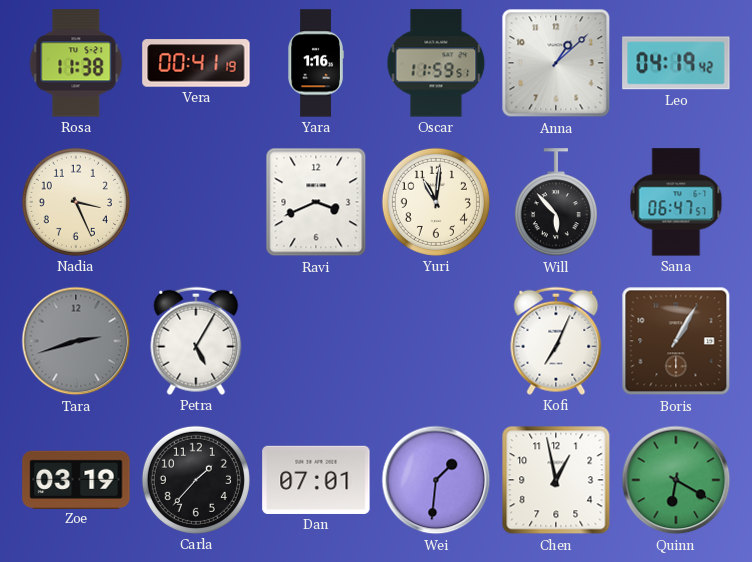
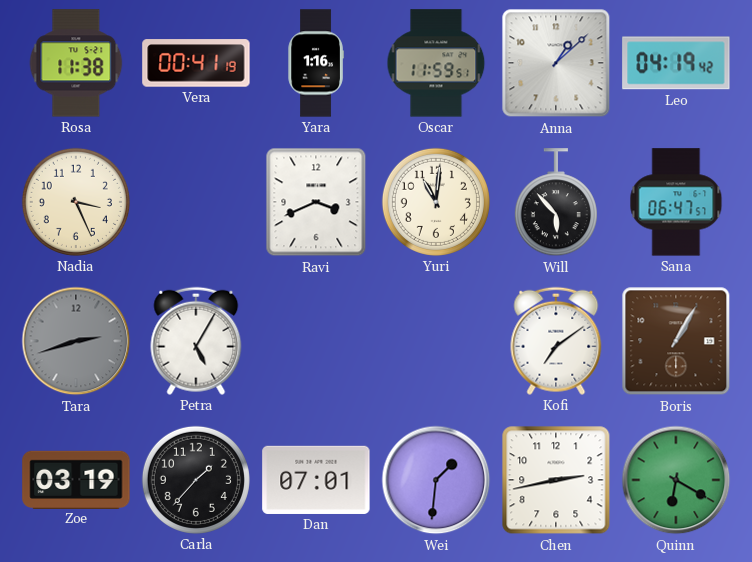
Kofi: 7:04 -> 7:09
Chen: 12:58 -> 2:43
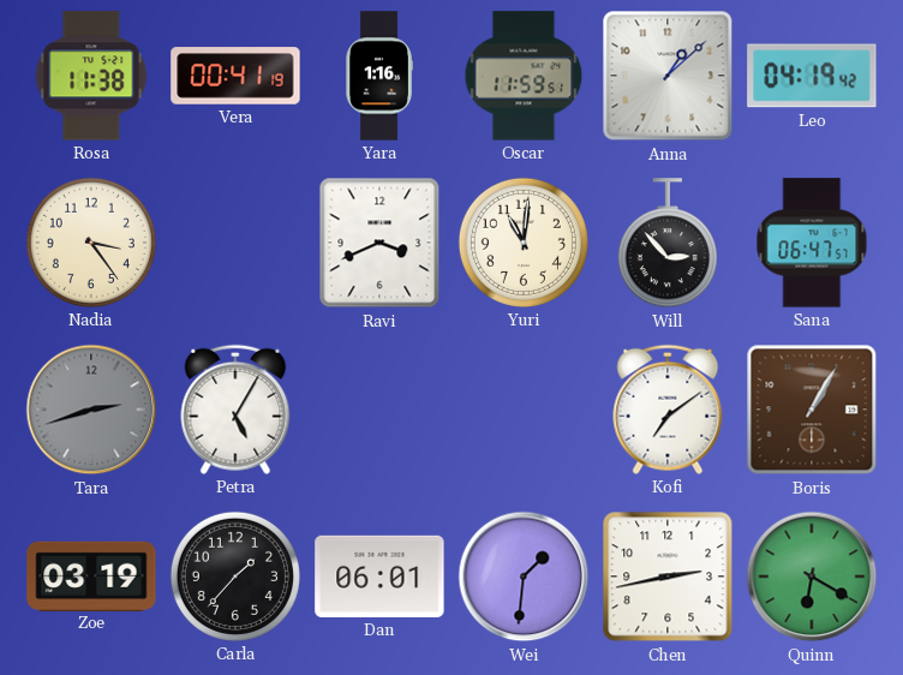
Nadia: 3:26 -> 3:24
Will: 5:53 -> 2:53
Dan: 07:01 -> 06:01
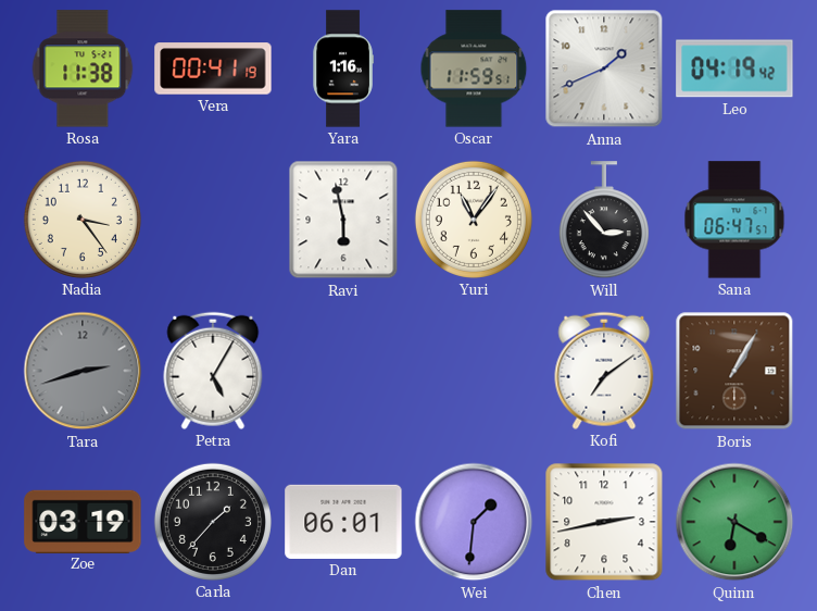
Anna: 1:08 -> 1:41
Ravi: 3:41 -> 5:58
Yuri: 11:01 -> 11:06
